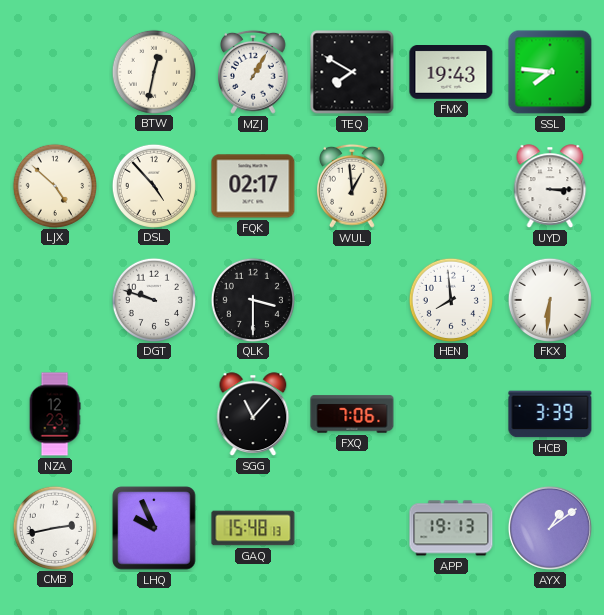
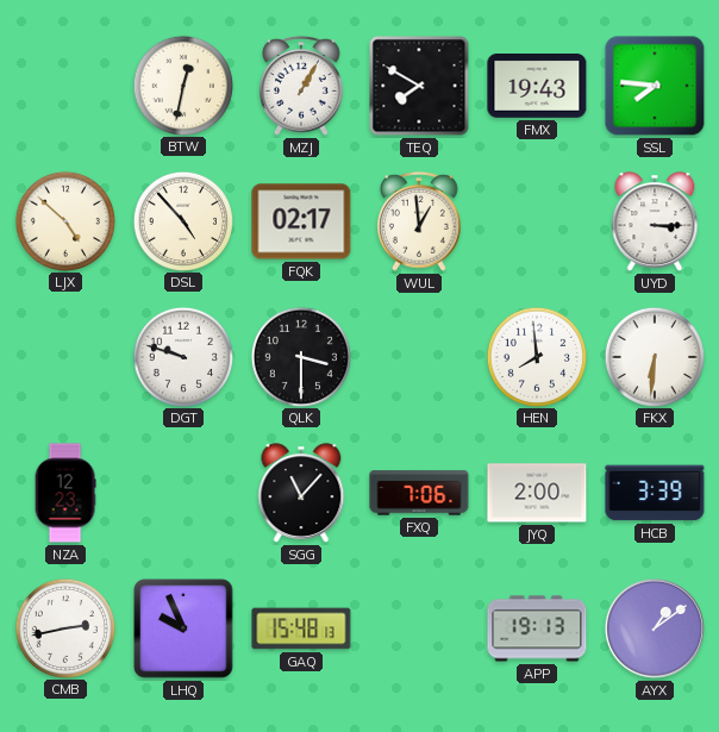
JYQ: none -> 2:00
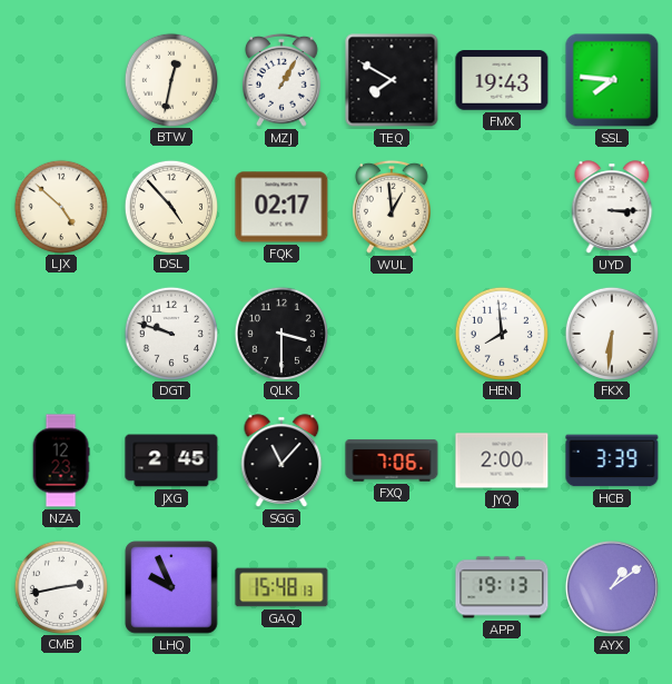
JXG: none -> 2:45
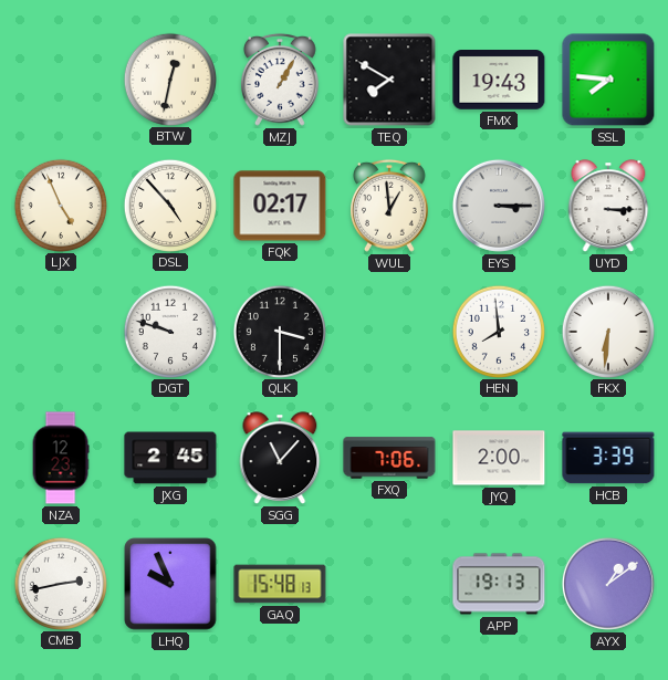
LJX: 4:52 -> 4:56
EYS: none -> 3:15
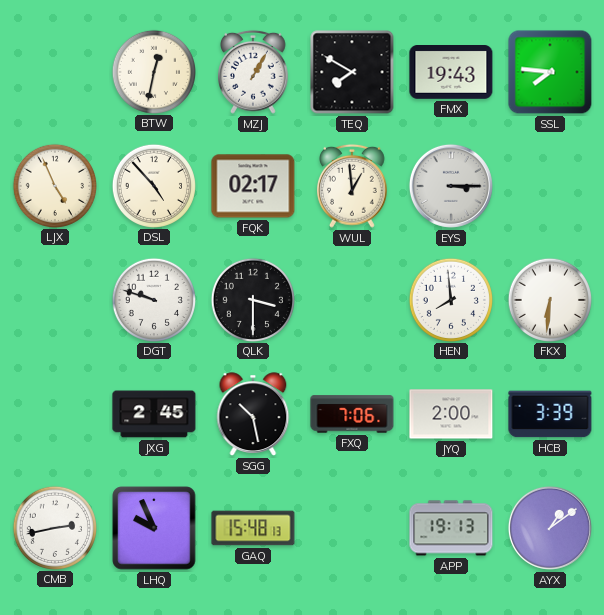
UYD: 3:15 -> none
NZA: 12:23 -> none
SGG: 11:07 -> 10:28
